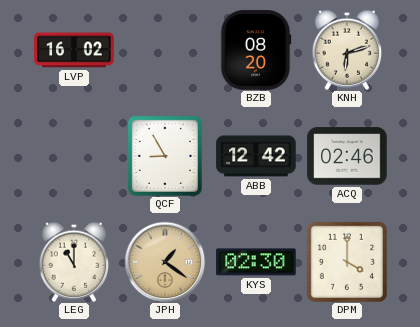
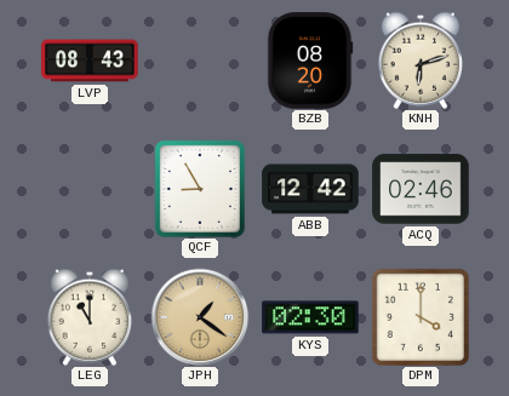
LVP: 16:02 -> 08:43
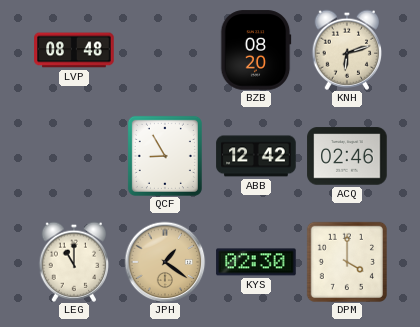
LVP: 08:43 -> 08:48
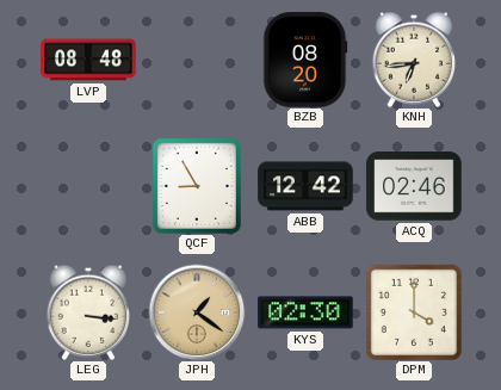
KNH: 6:12 -> 6:44
LEG: 11:00 -> 3:16
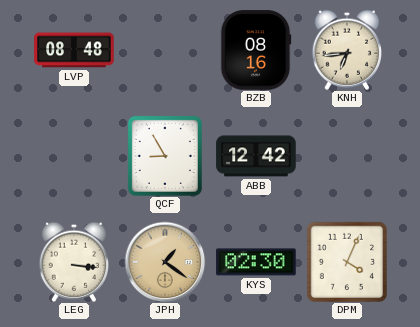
BZB: 08:20 -> 08:16
ACQ: 02:46 -> none
DPM: 4:00 -> 4:04
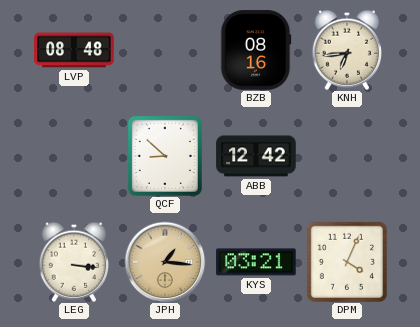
QCF: 8:55 -> 8:52
JPH: 1:21 -> 1:16
KYS: 02:30 -> 03:21
